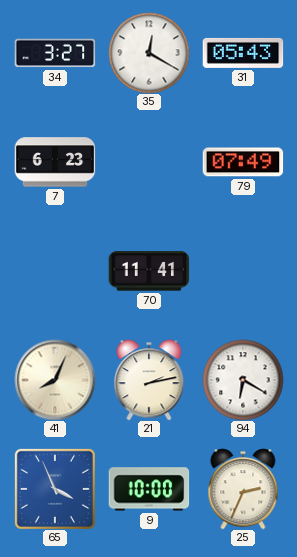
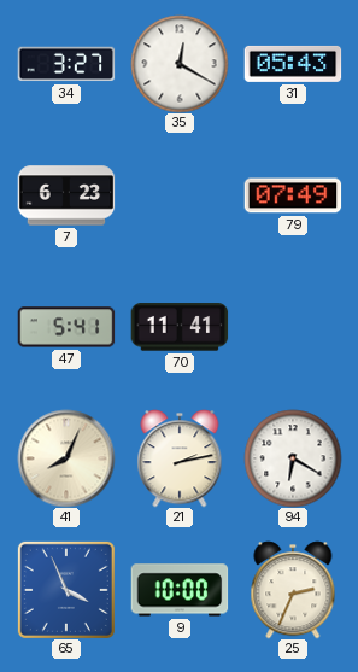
47: none -> 5:41
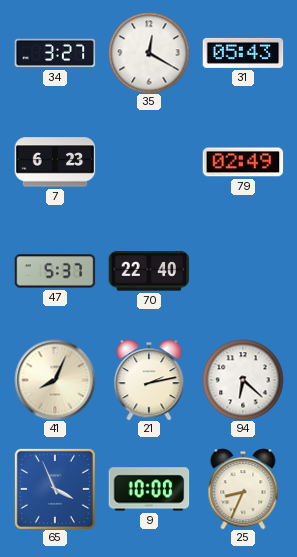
79: 07:49 -> 02:49
47: 5:41 -> 5:37
70: 11:41 -> 22:40
94: 6:20 -> 6:22
25: 2:34 -> 8:34
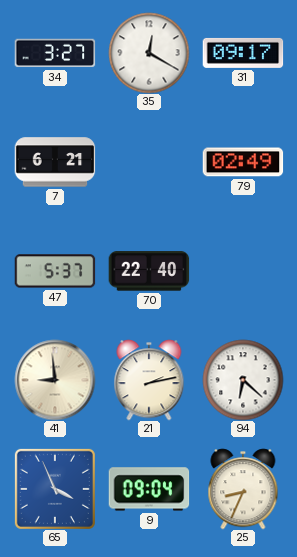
31: 05:43 -> 09:17
7: 6:23 -> 6:21
41: 8:04 -> 8:59
9: 10:00 -> 09:04
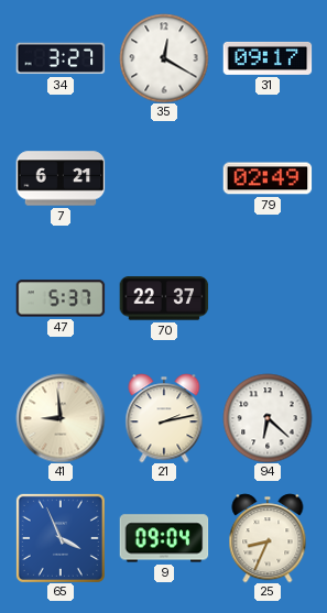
70: 22:40 -> 22:37
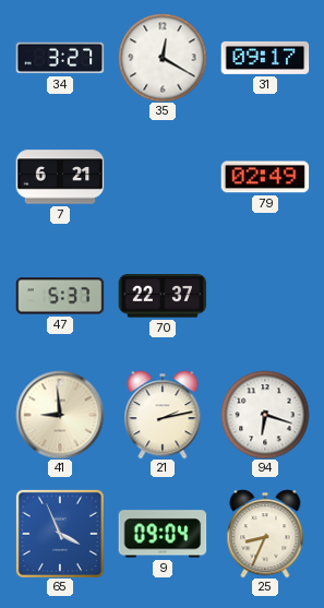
94: 6:22 -> 6:18
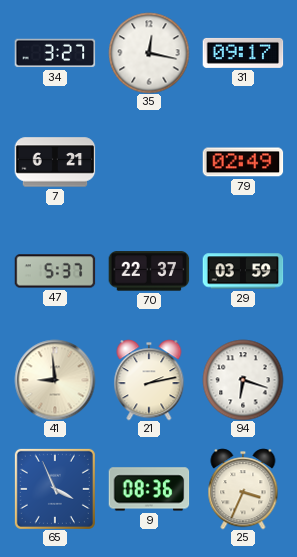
35: 12:20 -> 12:17
29: none -> 03:59
9: 09:04 -> 08:36
25: 8:34 -> 3:34
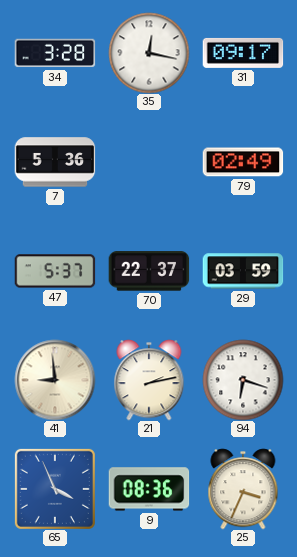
34: 3:27 -> 3:28
7: 6:21 -> 5:36
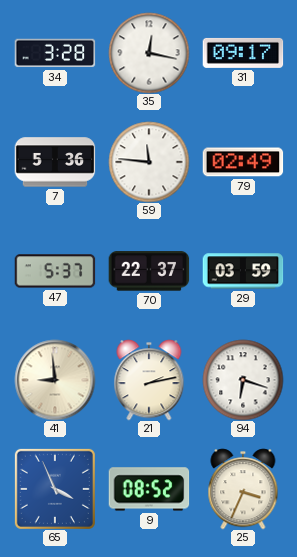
59: none -> 11:46
9: 08:36 -> 08:52
